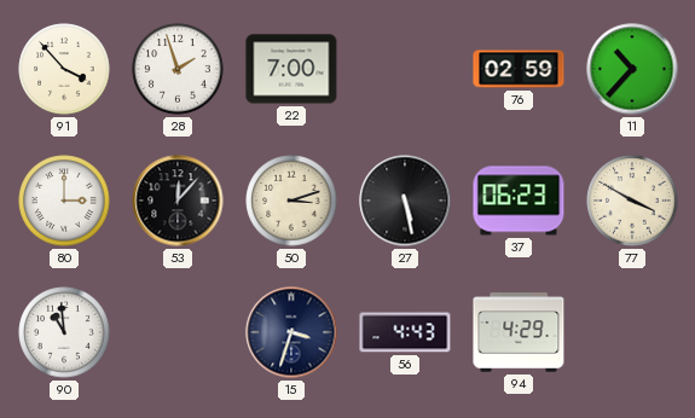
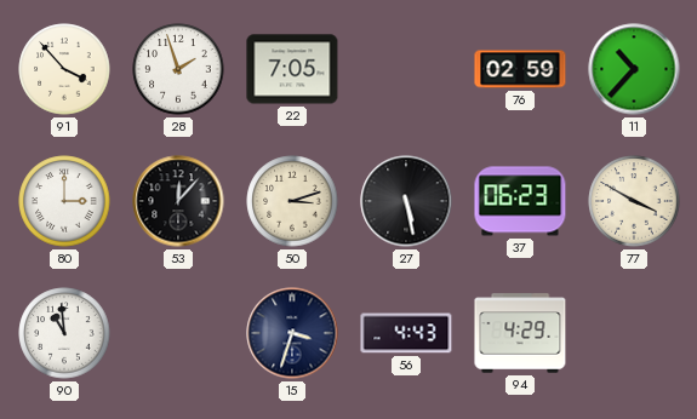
22: 7:00 -> 7:05
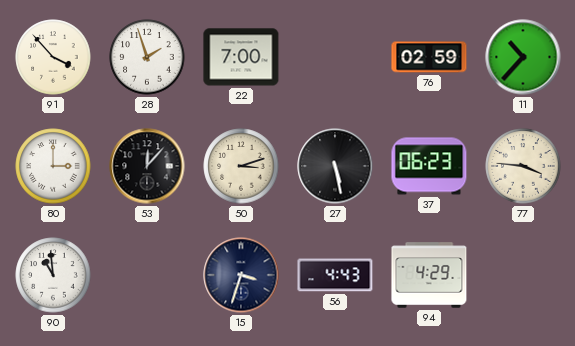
22: 7:05 -> 7:00
77: 3:50 -> 3:46
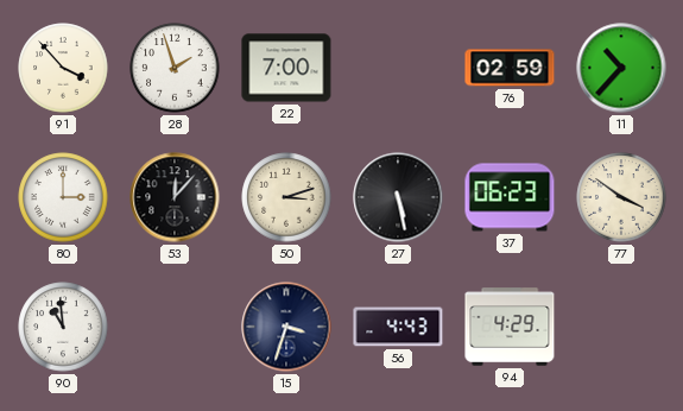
77: 3:46 -> 3:51
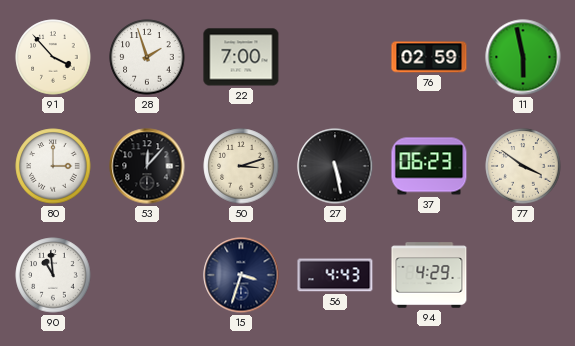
11: 10:37 -> 5:58
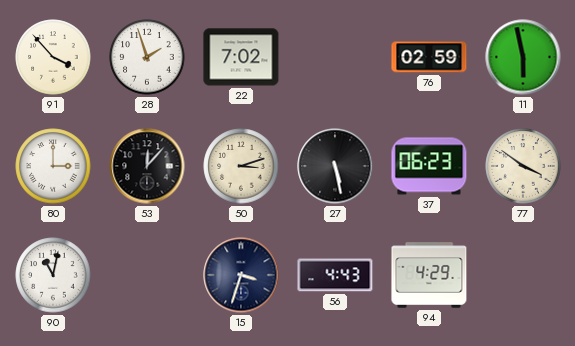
22: 7:00 -> 7:02
90: 10:59 -> 11:02
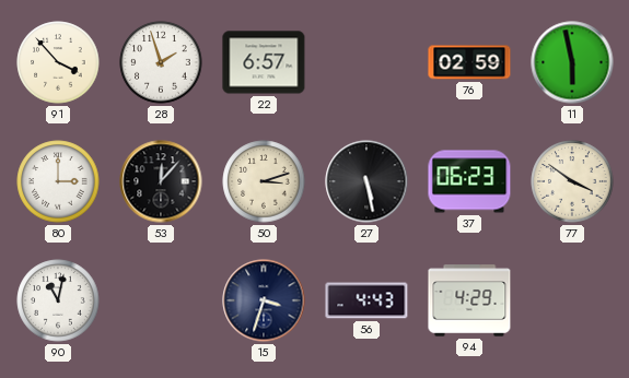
22: 7:02 -> 6:57
